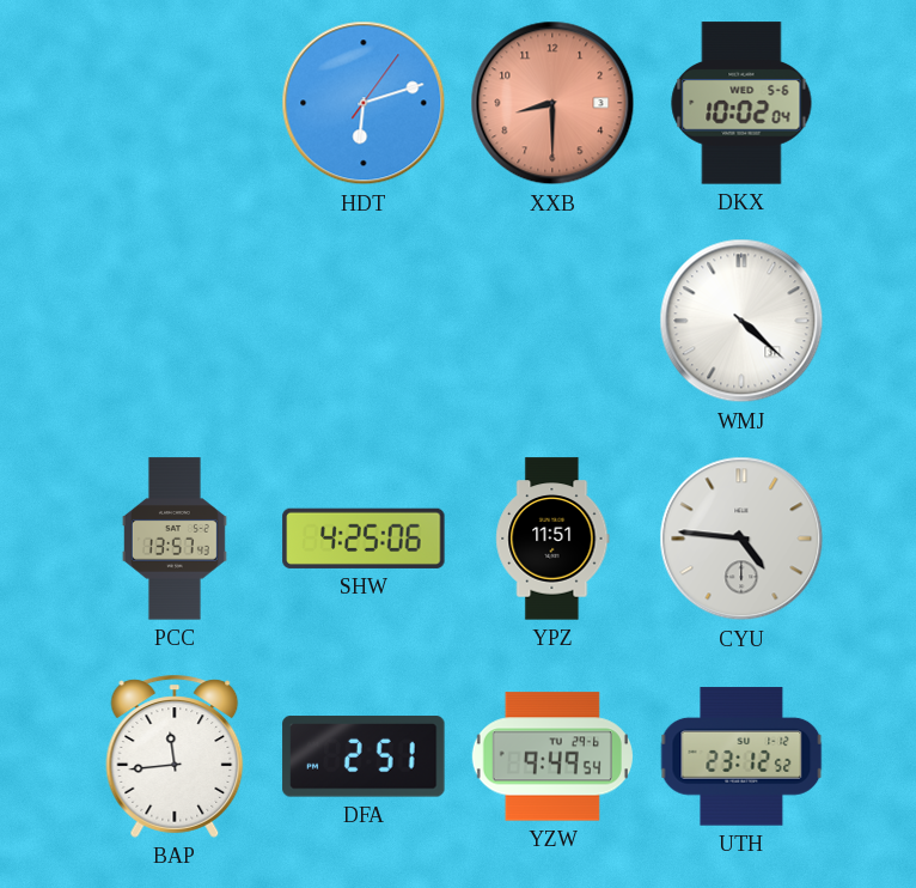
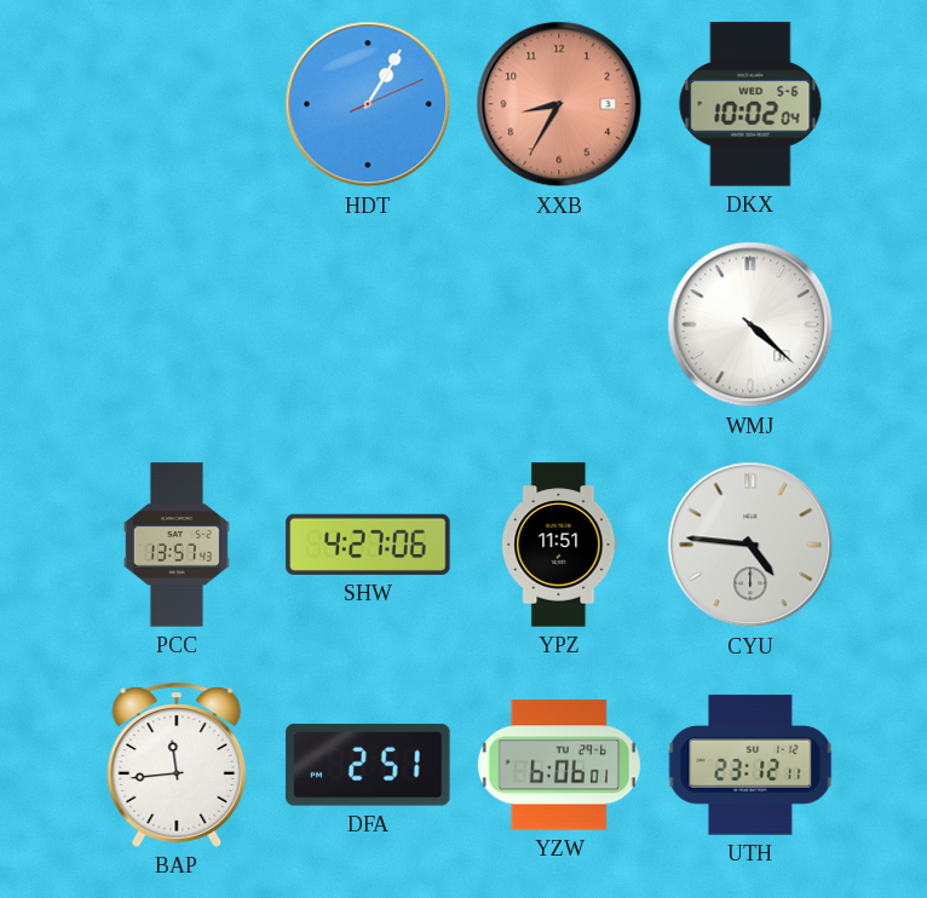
HDT: 6:12 -> 1:05
XXB: 8:30 -> 8:35
SHW: 4:25 -> 4:27
YZW: 9:49 -> 6:06
UTH: 23:12:52 -> 23:12:11
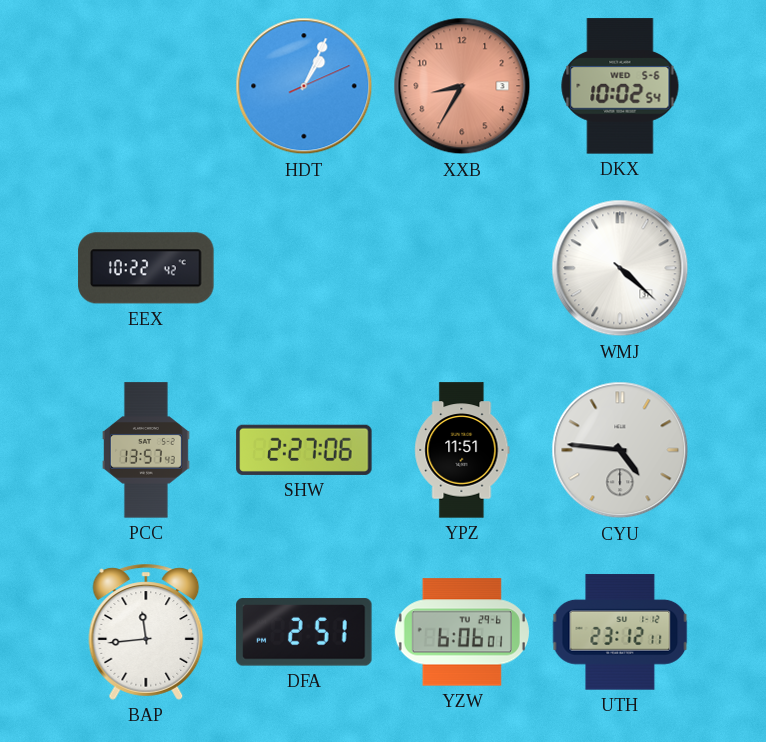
HDT: 1:05 -> 1:04
DKX: 10:02:04 -> 10:02:54
EEX: none -> 10:22
SHW: 4:27 -> 2:27
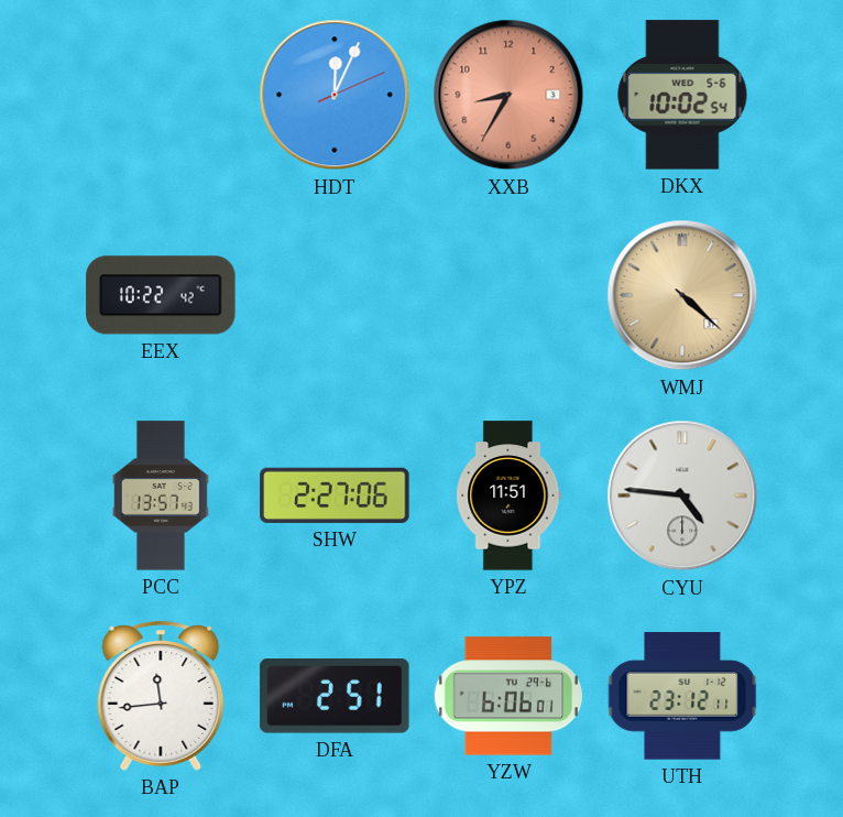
HDT: 1:04 -> 12:04
WMJ dial: white -> champagne
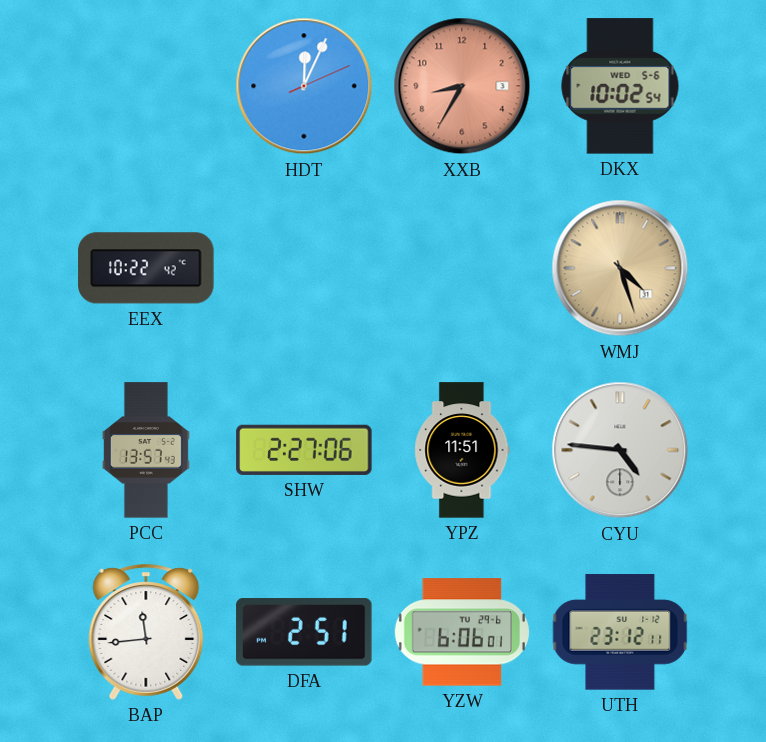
WMJ: 4:22 -> 4:27
